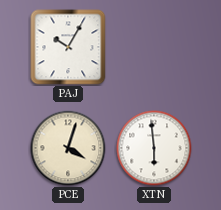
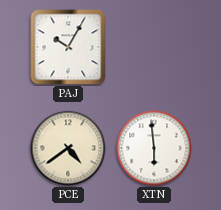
PCE: 4:03 -> 4:39
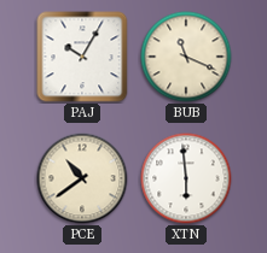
BUB: none -> 11:19
PCE: 4:39 -> 10:39
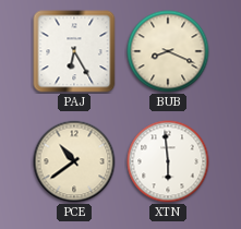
PAJ: 10:05 -> 6:25
BUB: 11:19 -> 8:19
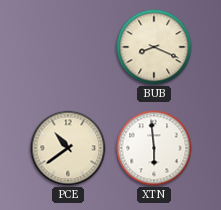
PAJ: 6:25 -> none
